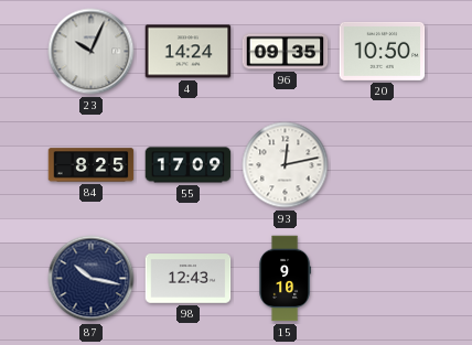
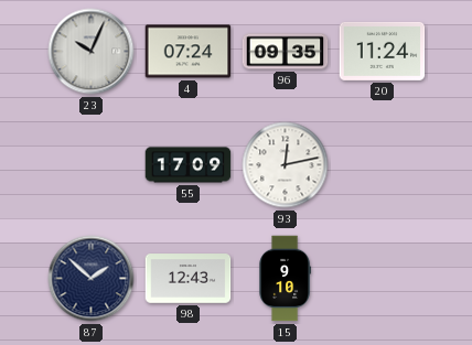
4: 14:24 -> 07:24
20: 10:50 -> 11:24
84: 8:25 -> none
87: 10:17 -> 1:52
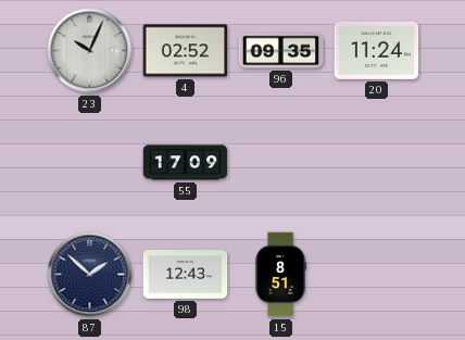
4: 07:24 -> 02:52
93: 12:13 -> none
15: 9:10 -> 8:51
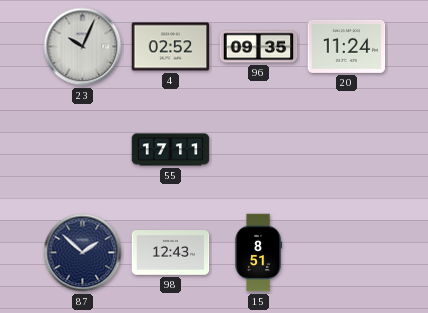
55: 17:09 -> 17:11
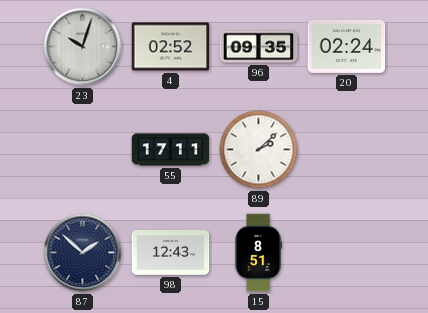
23: 10:04 -> 10:03
20: 11:24 -> 02:24
89: none -> 2:08
